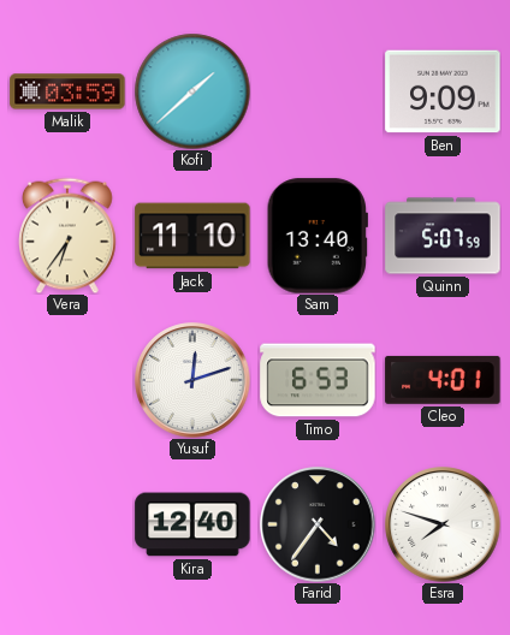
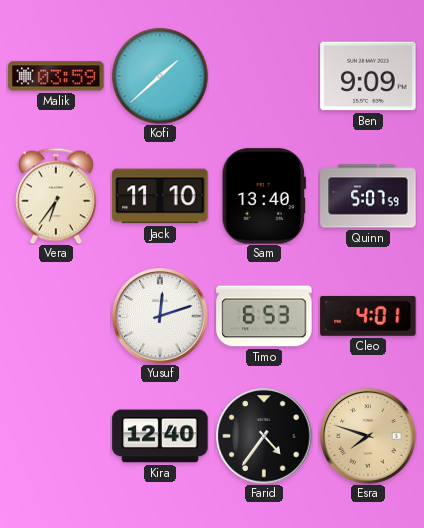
Esra dial: white -> champagne
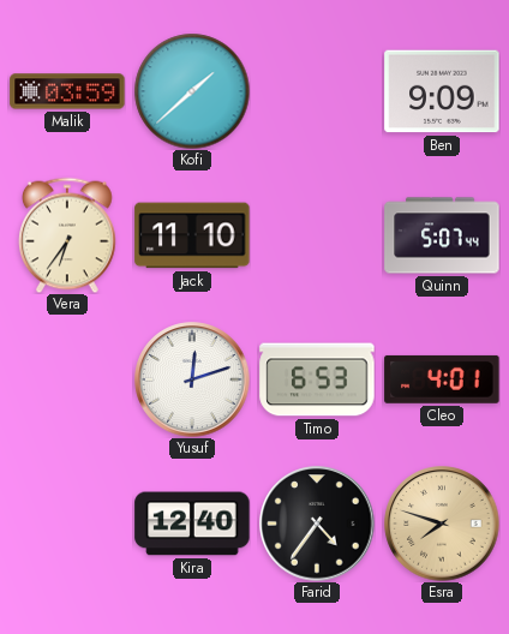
Sam: 13:40 -> none
Quinn: 5:07:59 -> 5:07:44
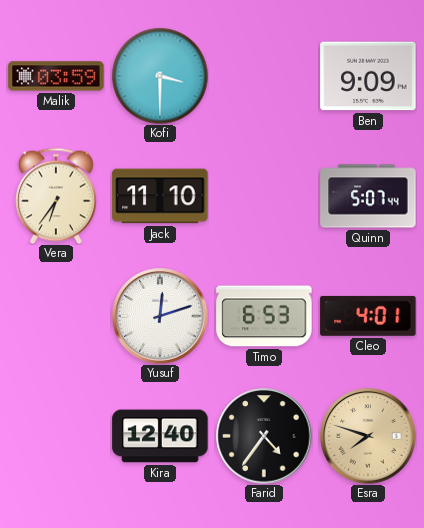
Kofi: 1:38 -> 3:30
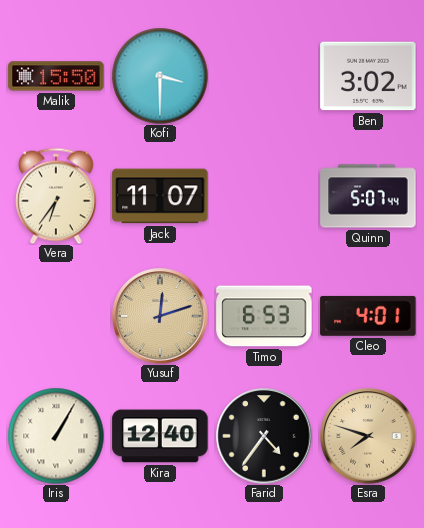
Malik: 03:59 -> 15:50
Ben: 9:09 -> 3:02
Jack: 11:10 -> 11:07
Yusuf dial: white -> champagne
Iris: none -> 1:05
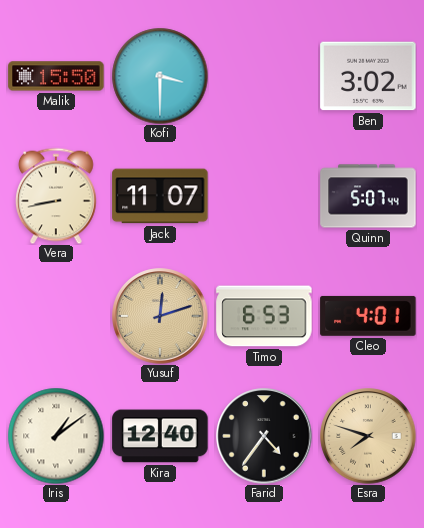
Vera: 6:36 -> 8:43
Iris: 1:05 -> 1:09
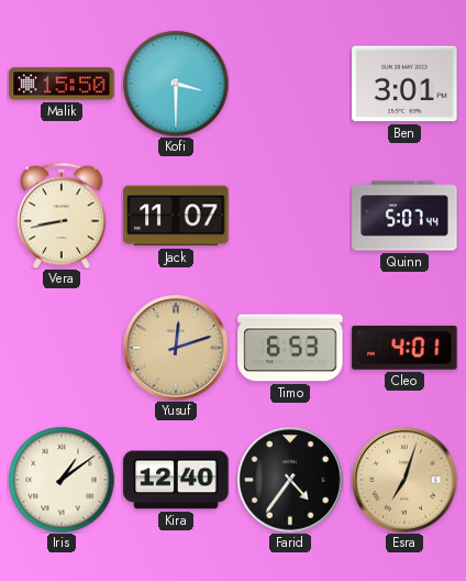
Ben: 3:02 -> 3:01
Esra: 7:48 -> 7:03
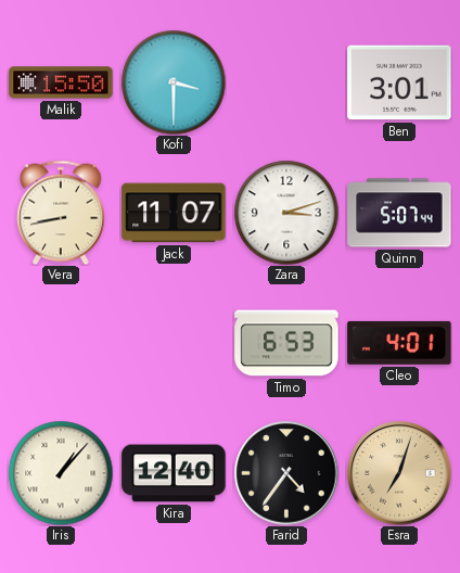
Zara: none -> 3:12
Yusuf: 12:12 -> none
Iris: 1:09 -> 1:07
